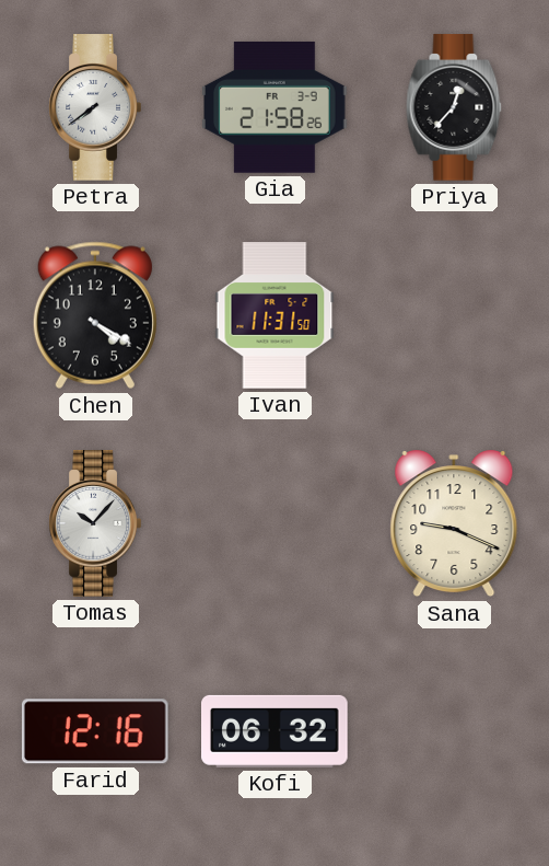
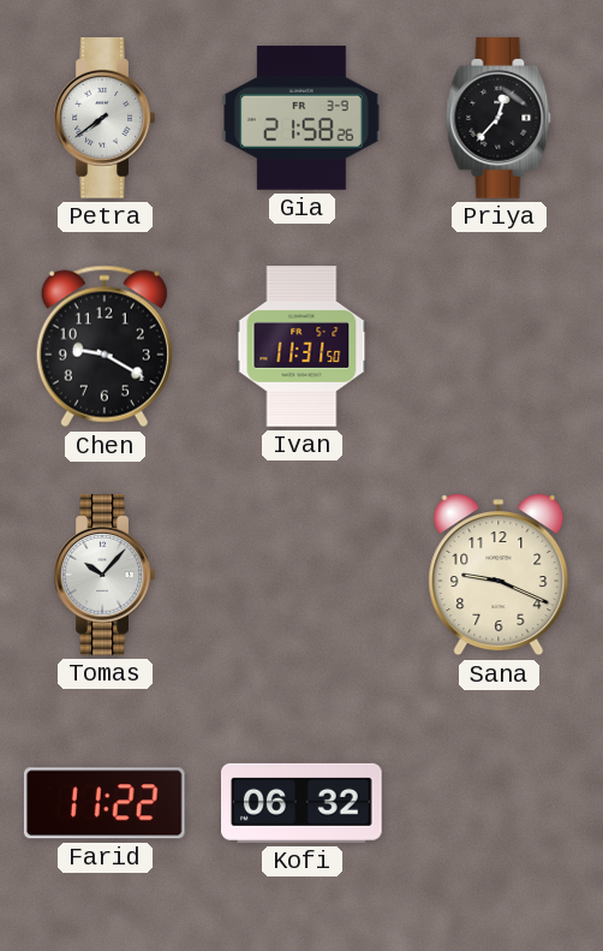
Chen: 4:20 -> 9:20
Farid: 12:16 -> 11:22
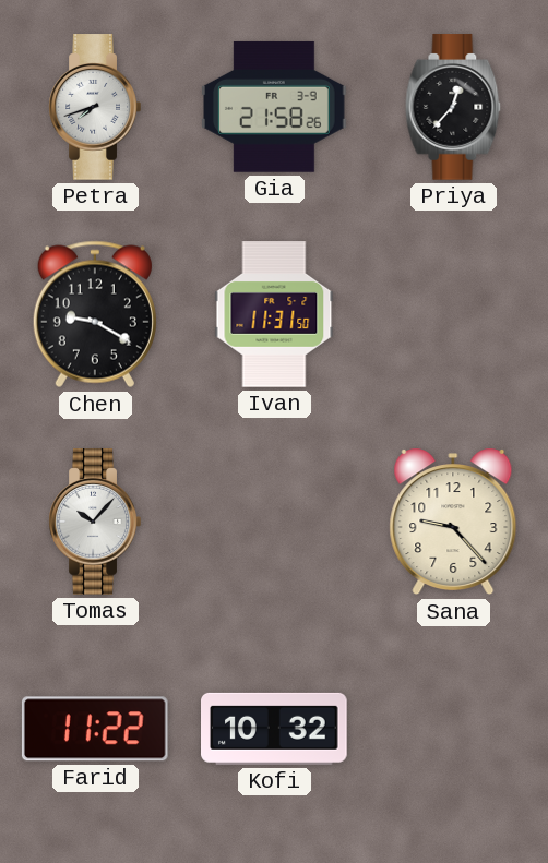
Petra: 7:39 -> 7:42
Sana: 9:19 -> 9:23
Kofi: 06:32 -> 10:32
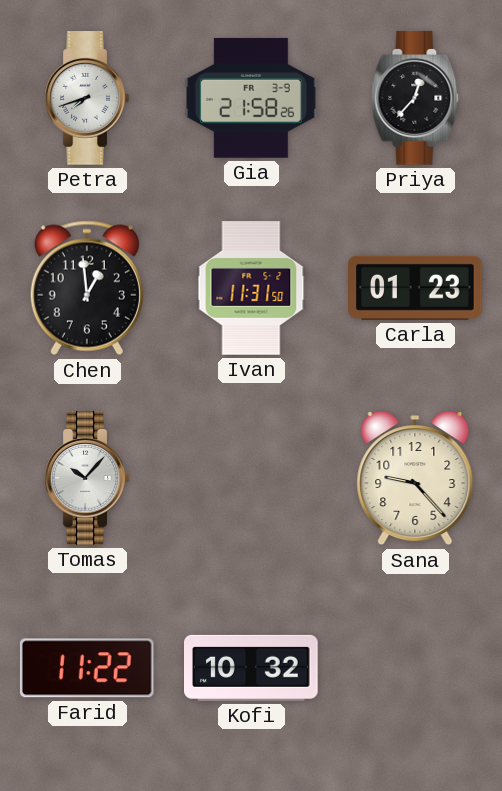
Chen: 9:20 -> 12:59
Carla: none -> 01:23
